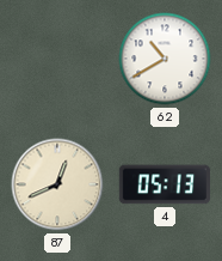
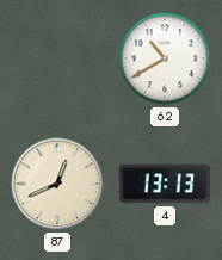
4: 05:13 -> 13:13
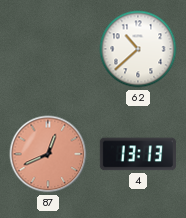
62: 10:40 -> 10:38
87 dial: cream -> salmon
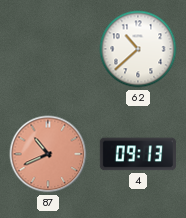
87: 12:41 -> 10:41
4: 13:13 -> 09:13
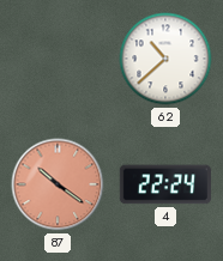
87: 10:41 -> 10:21
4: 09:13 -> 22:24
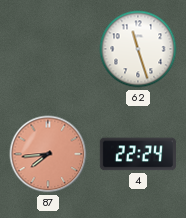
62: 10:38 -> 11:27
87: 10:21 -> 7:44
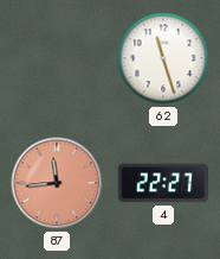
87: 7:44 -> 11:44
4: 22:24 -> 22:27
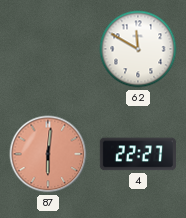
62: 11:27 -> 11:50
87: 11:44 -> 6:01
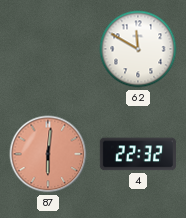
4: 22:27 -> 22:32
